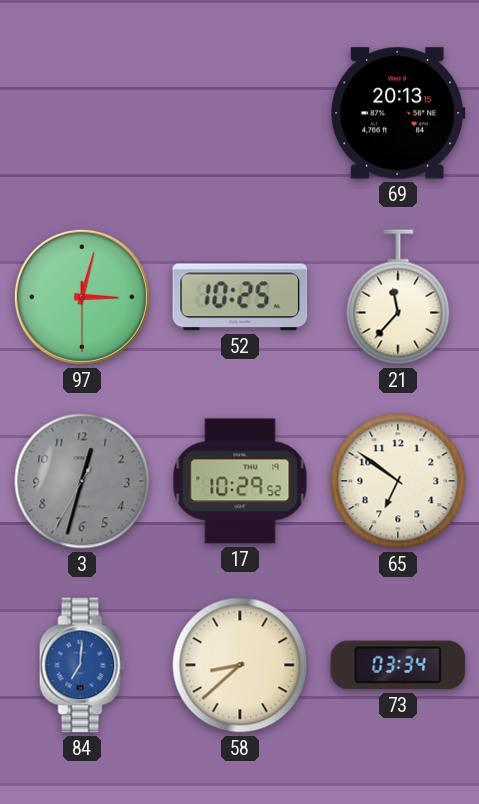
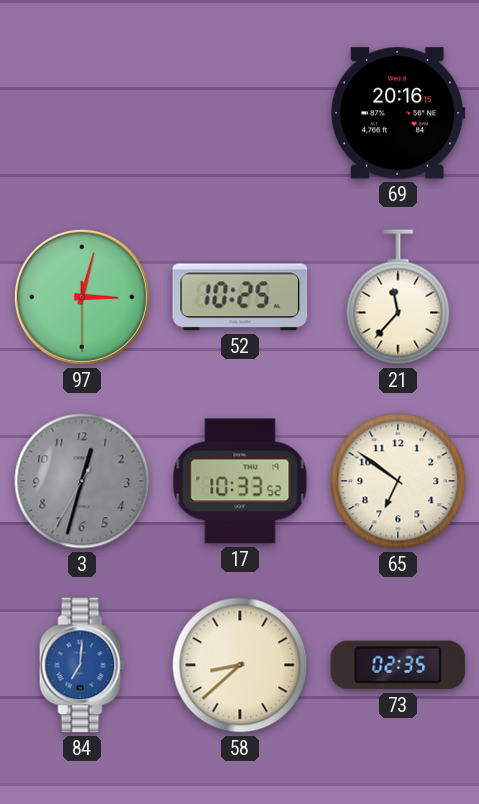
69: 20:13 -> 20:16
17: 10:29 -> 10:33
73: 03:34 -> 02:35
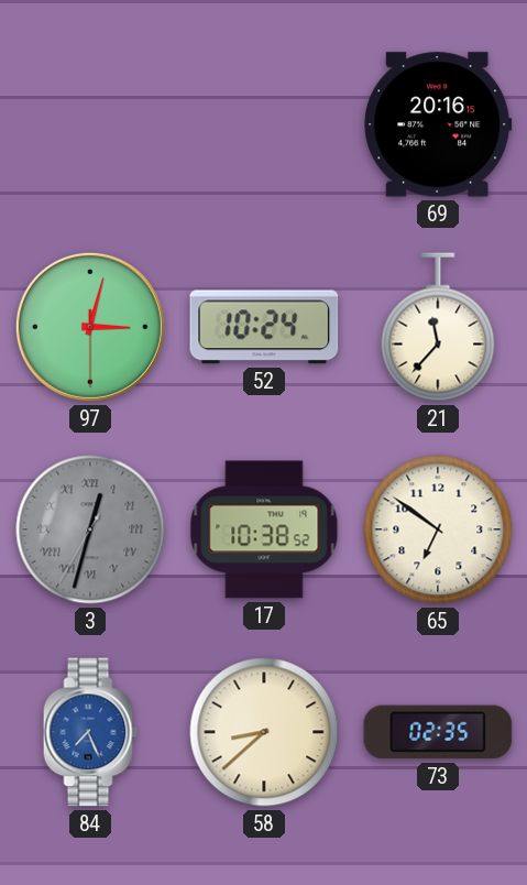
52: 10:25 -> 10:24
3 numerals: Arabic -> Roman
17: 10:33 -> 10:38
84: 7:01 -> 7:26
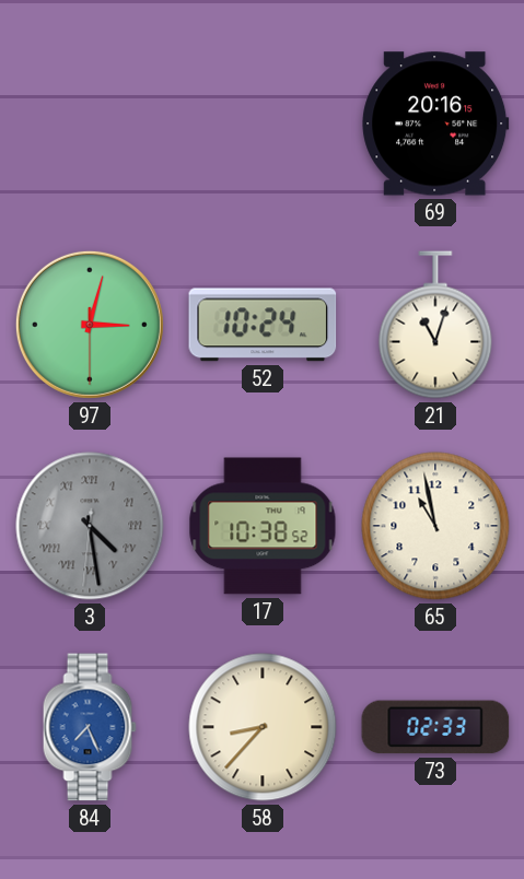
21: 11:37 -> 11:03
3: 12:32 -> 4:28
65: 6:51 -> 10:58
58: 8:38 -> 8:37
73: 02:35 -> 02:33
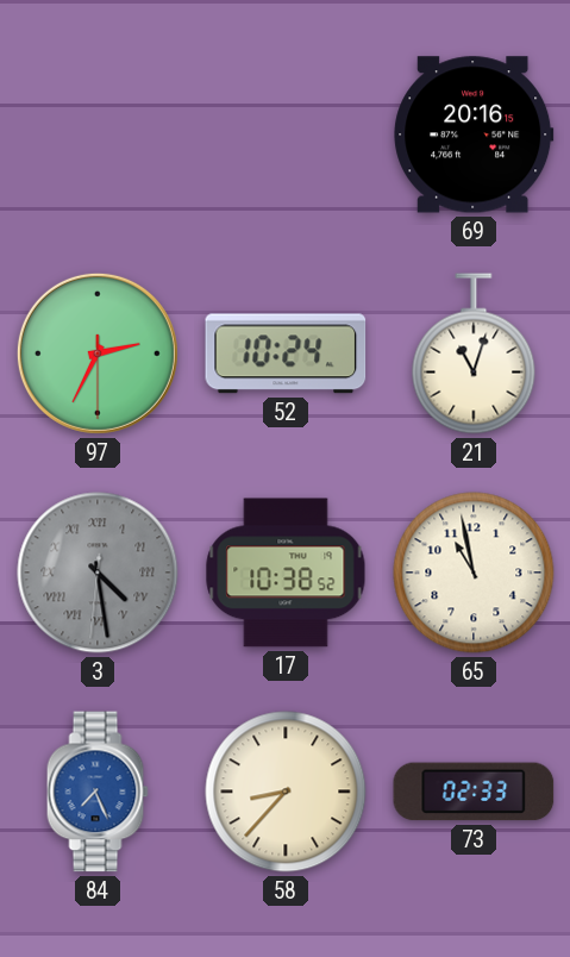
97: 3:02 -> 2:34
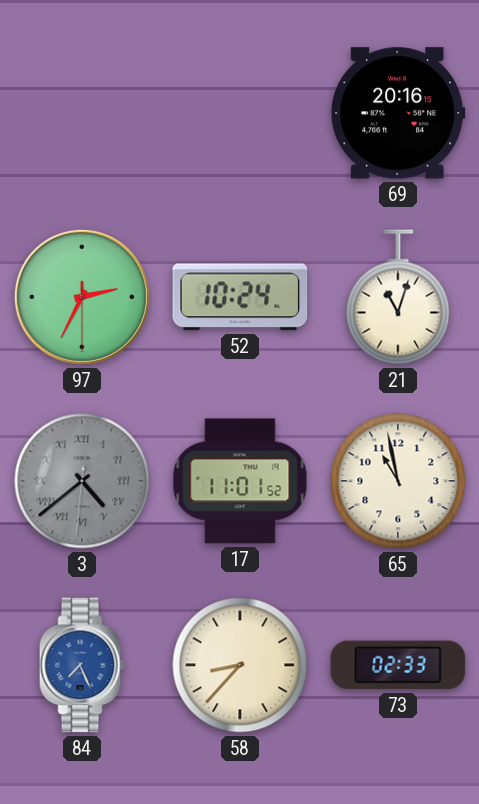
3: 4:28 -> 4:38
17: 10:38 -> 11:01
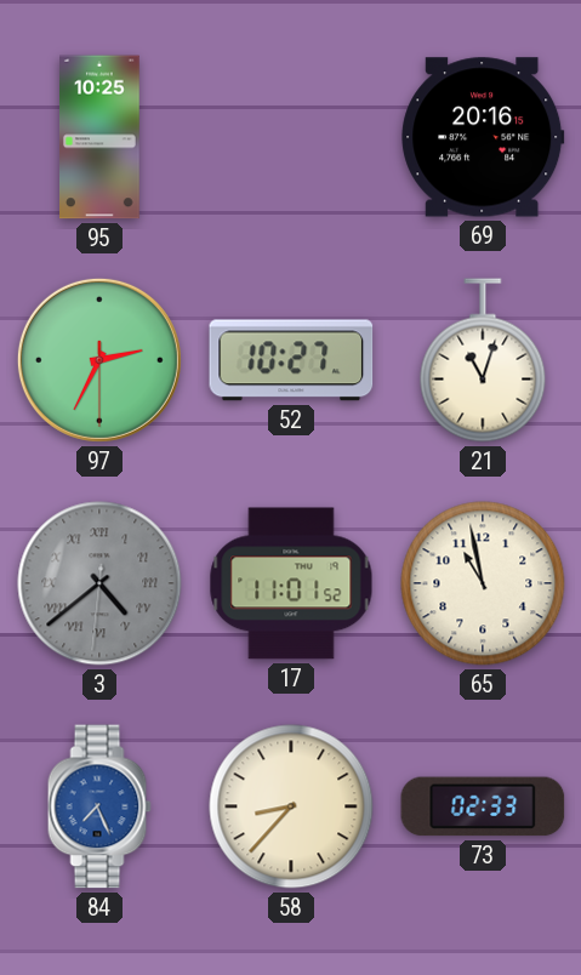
95: none -> 10:25
52: 10:24 -> 10:27
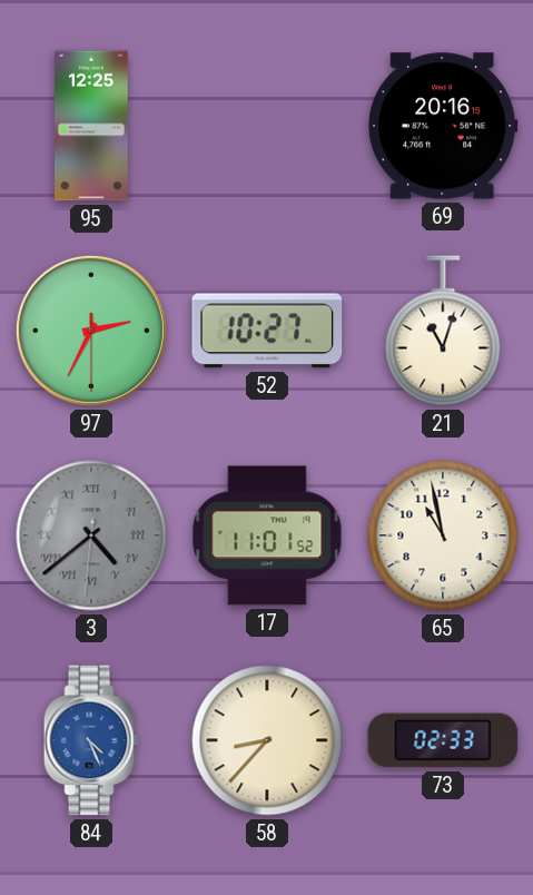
95: 10:25 -> 12:25
84: 7:26 -> 4:26
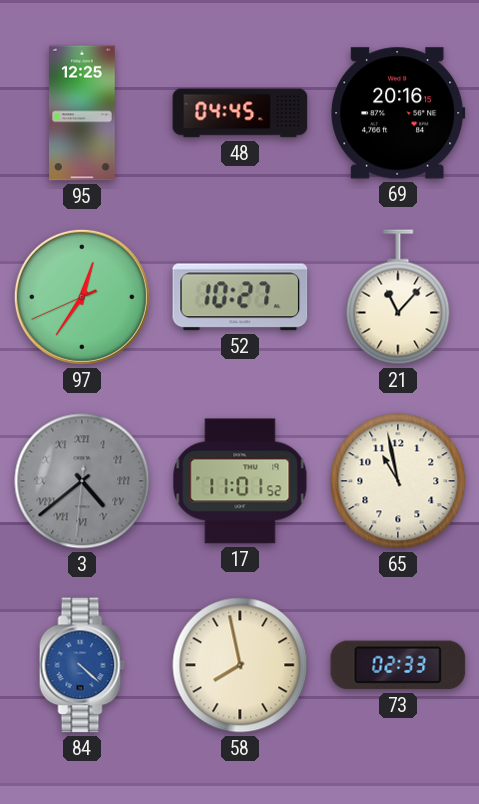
48: none -> 04:45
97: 2:34 -> 12:35
21: 11:03 -> 11:07
84: 4:26 -> 4:22
58: 8:37 -> 7:58
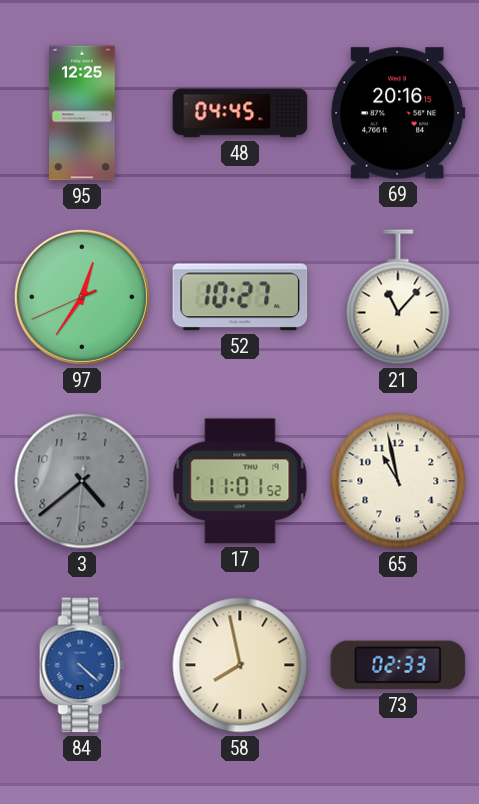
3 numerals: Roman -> Arabic
